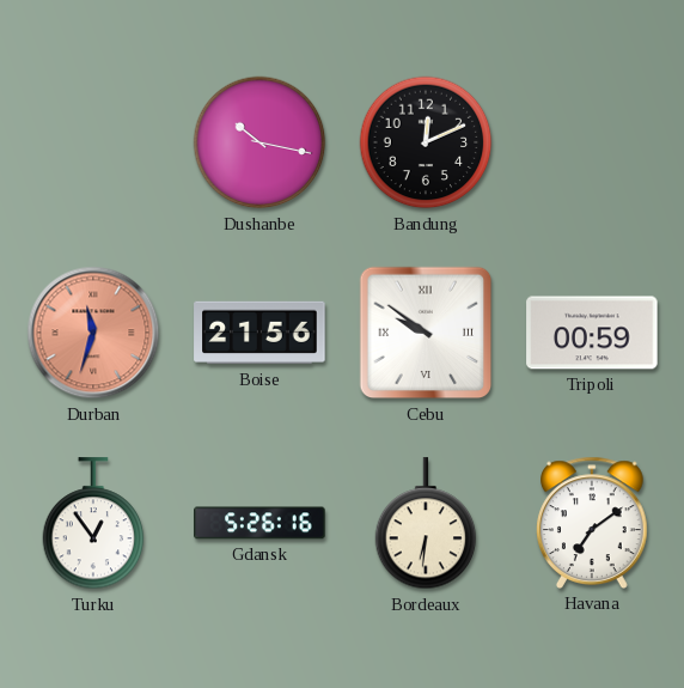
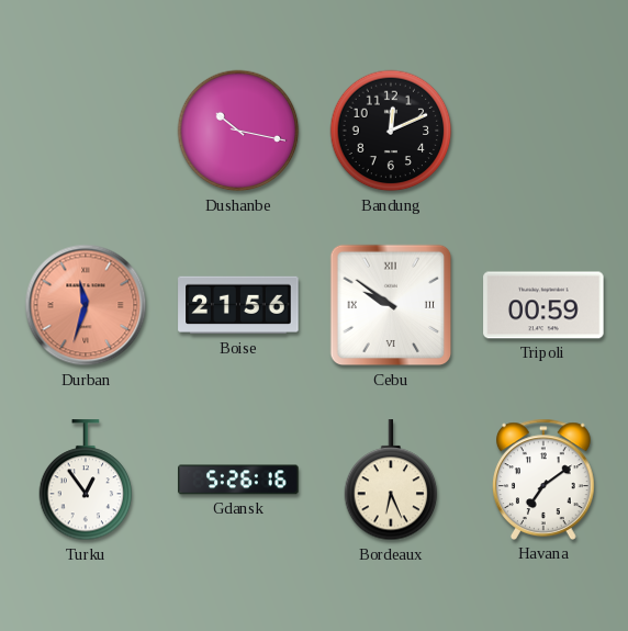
Bordeaux: 6:31 -> 6:26
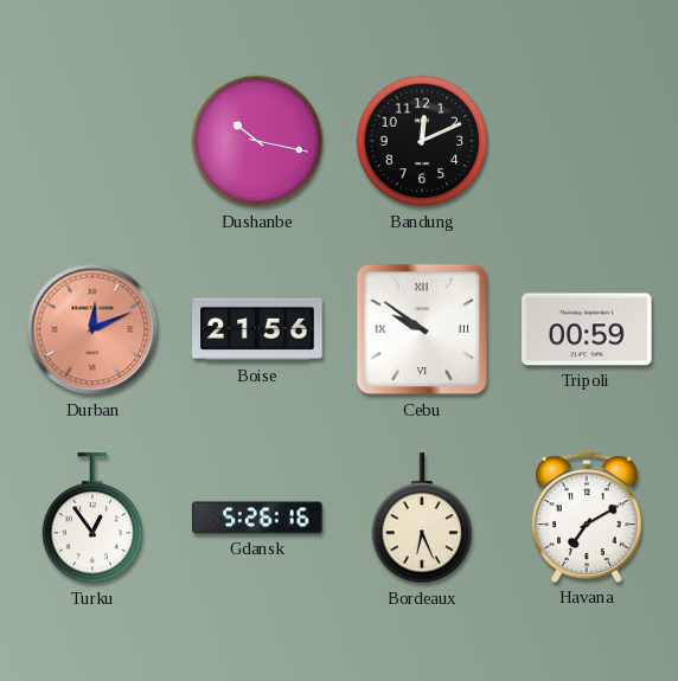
Durban: 11:33 -> 12:11
Havana: 7:09 -> 7:10
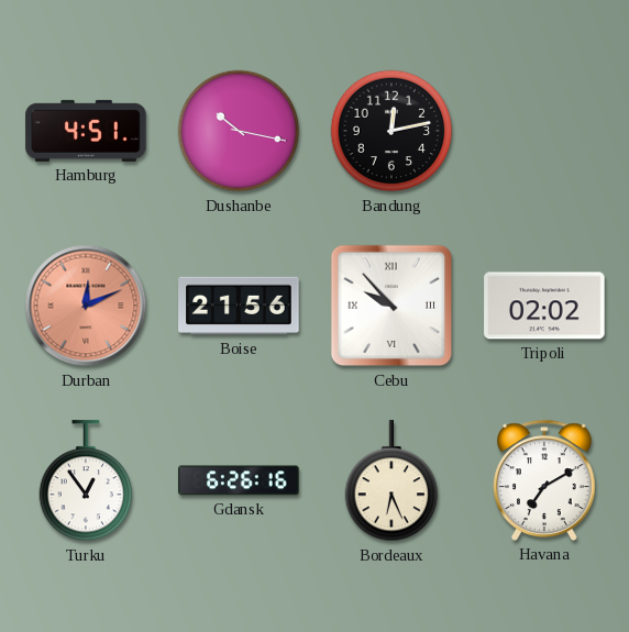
Hamburg: none -> 4:51
Bandung: 12:11 -> 12:13
Cebu: 9:51 -> 9:53
Tripoli: 00:59 -> 02:02
Gdansk: 5:26 -> 6:26
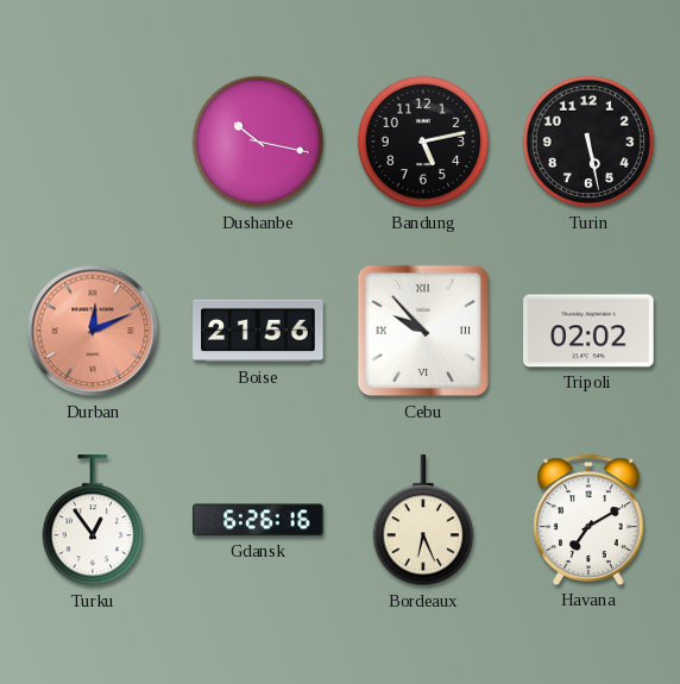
Hamburg: 4:51 -> none
Bandung: 12:13 -> 5:13
Turin: none -> 5:28
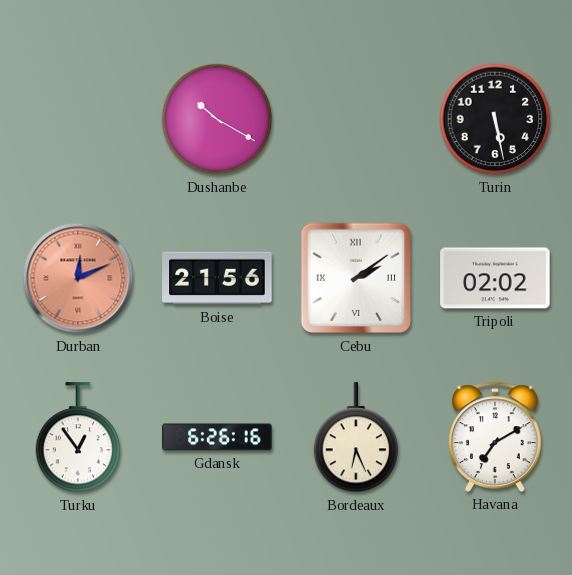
Dushanbe: 10:17 -> 10:20
Bandung: 5:13 -> none
Cebu: 9:53 -> 2:09
